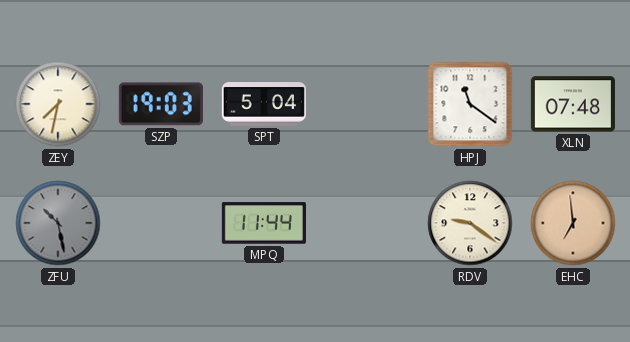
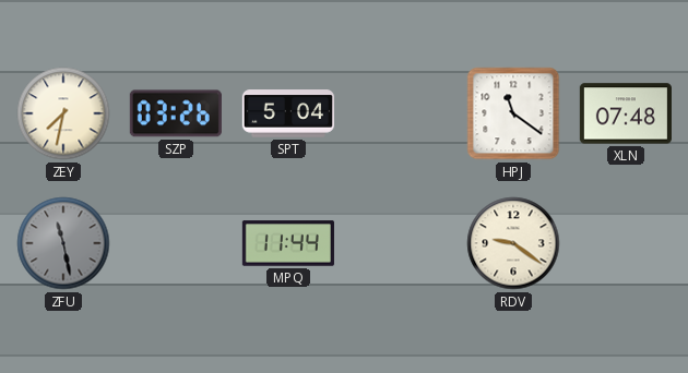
SZP: 19:03 -> 03:26
ZFU: 10:28 -> 11:28
EHC: 6:59 -> none
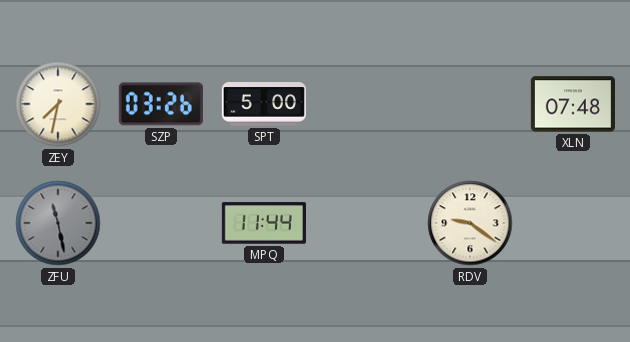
SPT: 5:04 -> 5:00
HPJ: 11:21 -> none
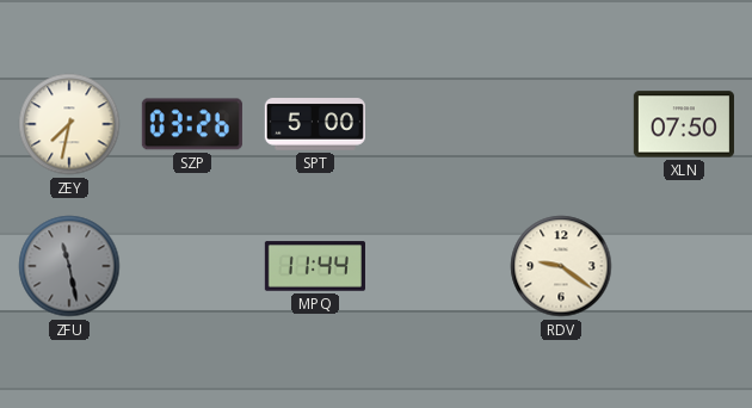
XLN: 07:48 -> 07:50
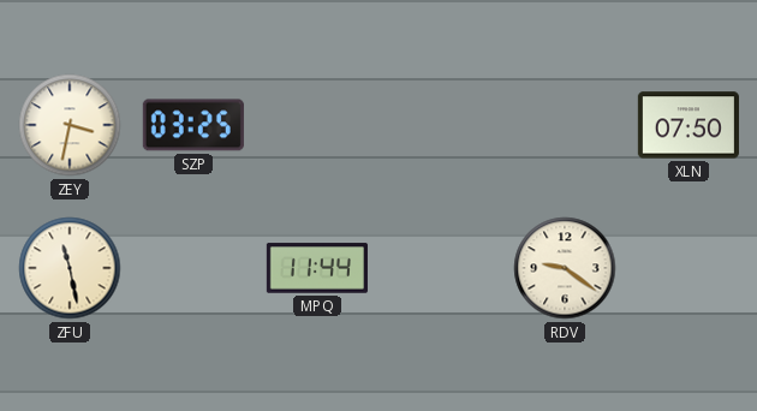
ZEY: 7:32 -> 3:32
SZP: 03:26 -> 03:25
SPT: 5:00 -> none
ZFU dial: grey -> cream
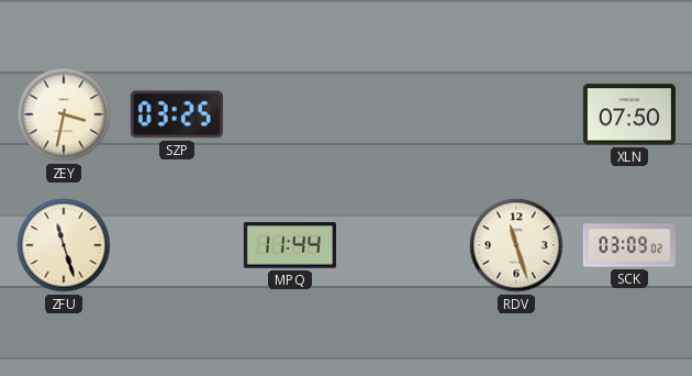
ZFU: 11:28 -> 11:27
RDV: 9:21 -> 11:27
SCK: none -> 03:09
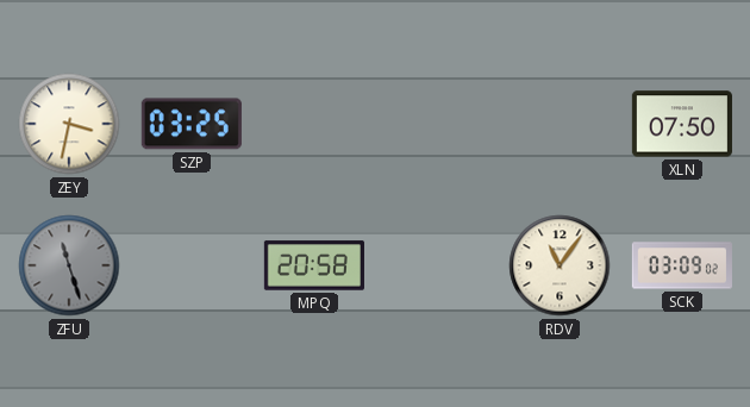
ZFU dial: cream -> grey
MPQ: 11:44 -> 20:58
RDV: 11:27 -> 11:06
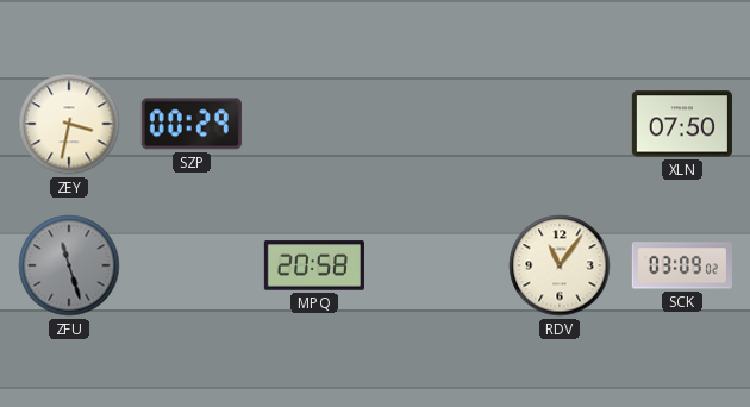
SZP: 03:25 -> 00:29
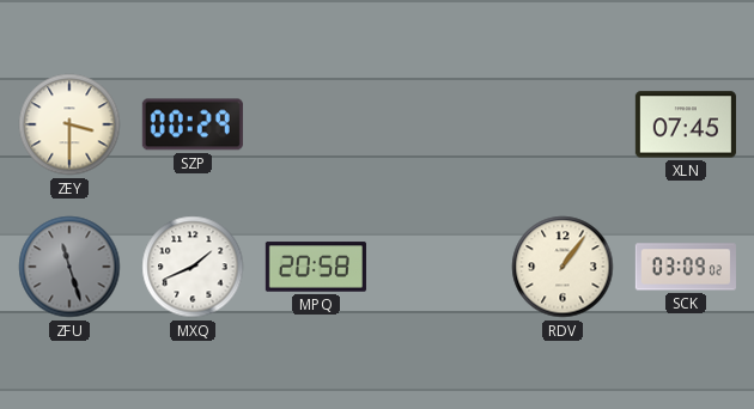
ZEY: 3:32 -> 3:30
XLN: 07:50 -> 07:45
MXQ: none -> 1:41
RDV: 11:06 -> 1:06
